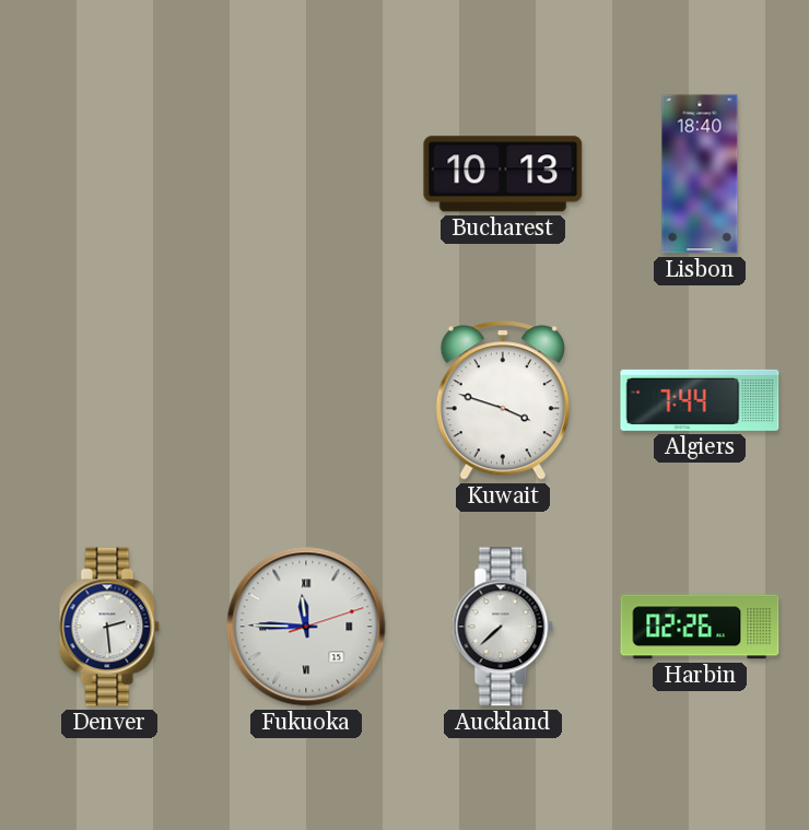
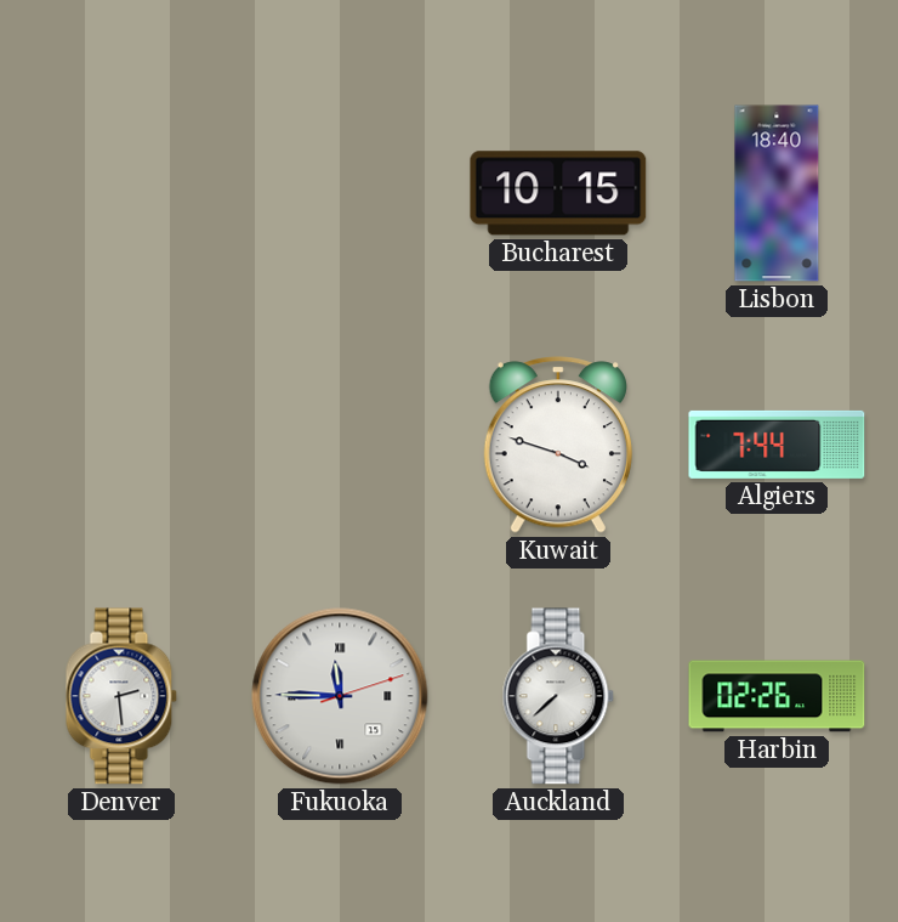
Bucharest: 10:13 -> 10:15
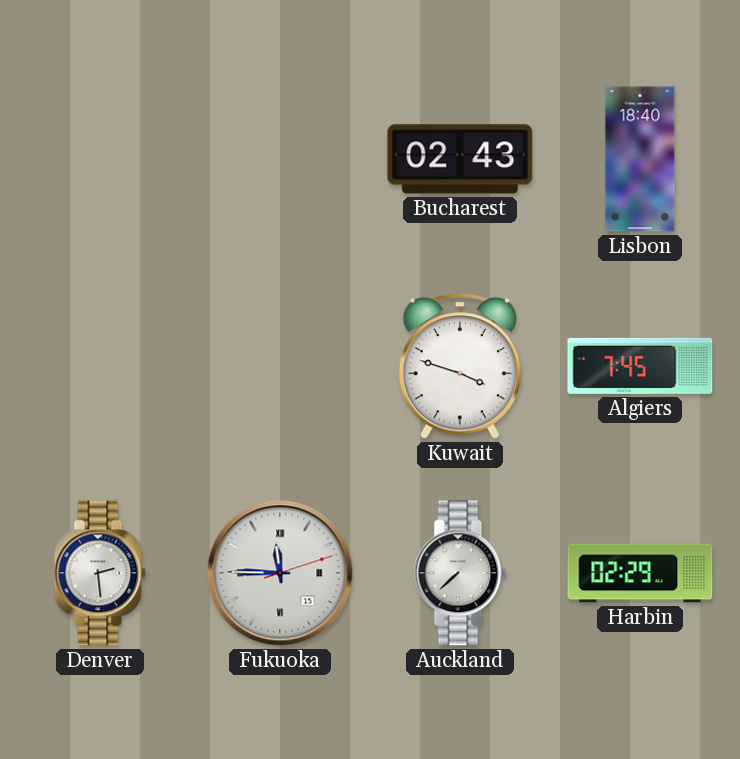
Bucharest: 10:15 -> 02:43
Algiers: 7:44 -> 7:45
Harbin: 02:26 -> 02:29
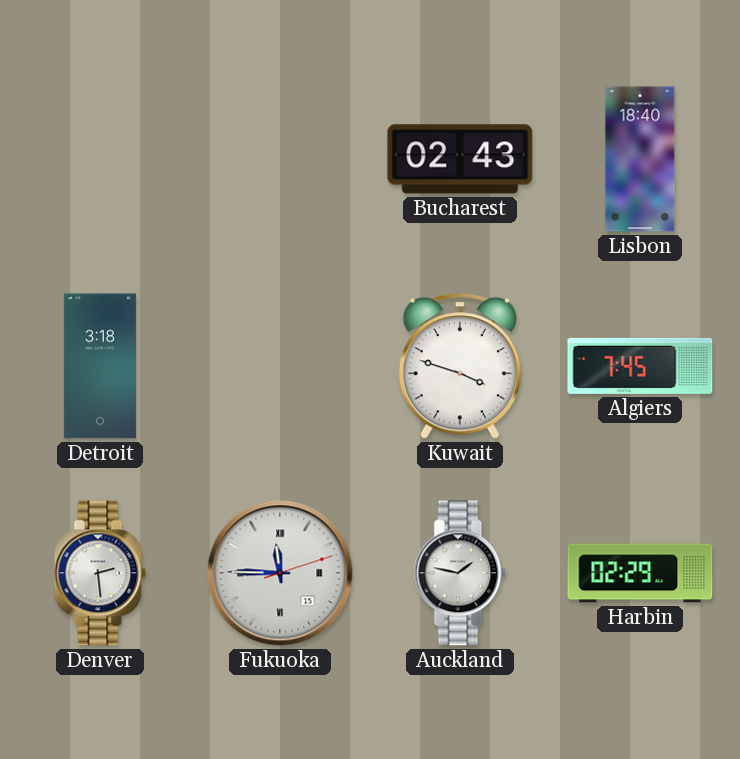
Detroit: none -> 3:18
Auckland: 7:38 -> 1:47
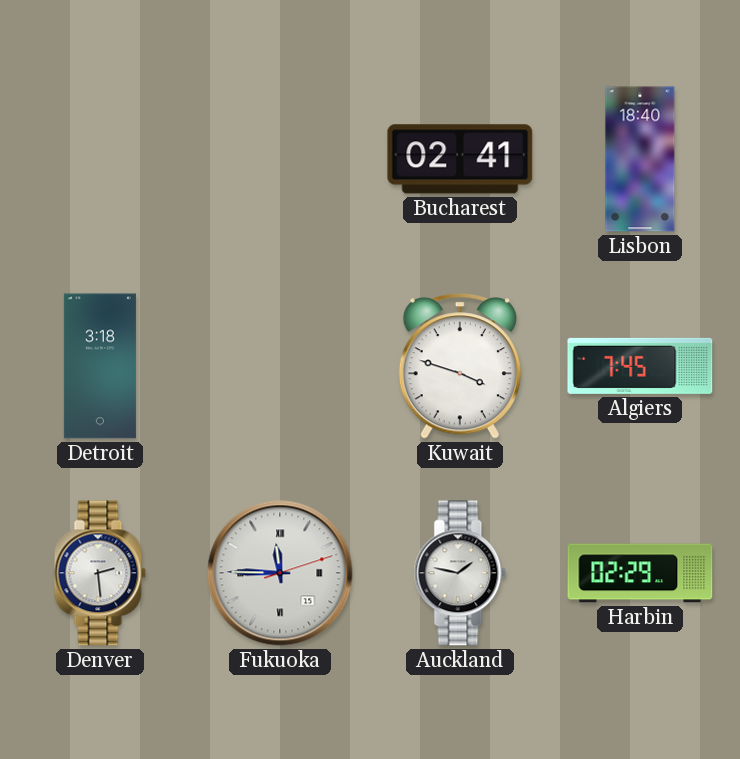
Bucharest: 02:43 -> 02:41
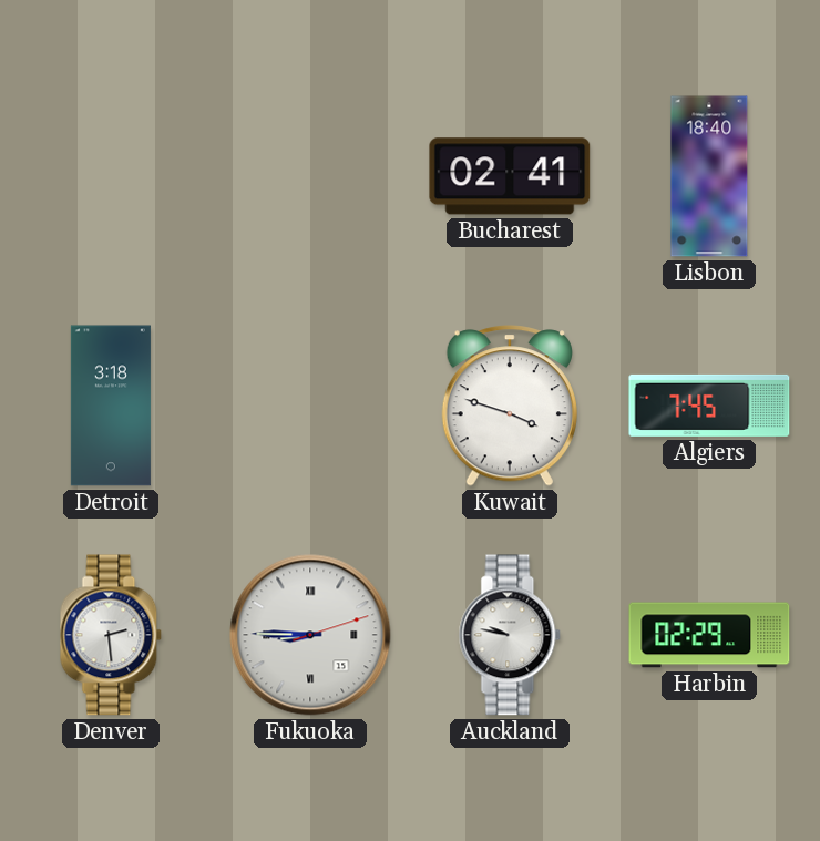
Fukuoka: 11:45 -> 8:45
Auckland: 1:47 -> 9:47
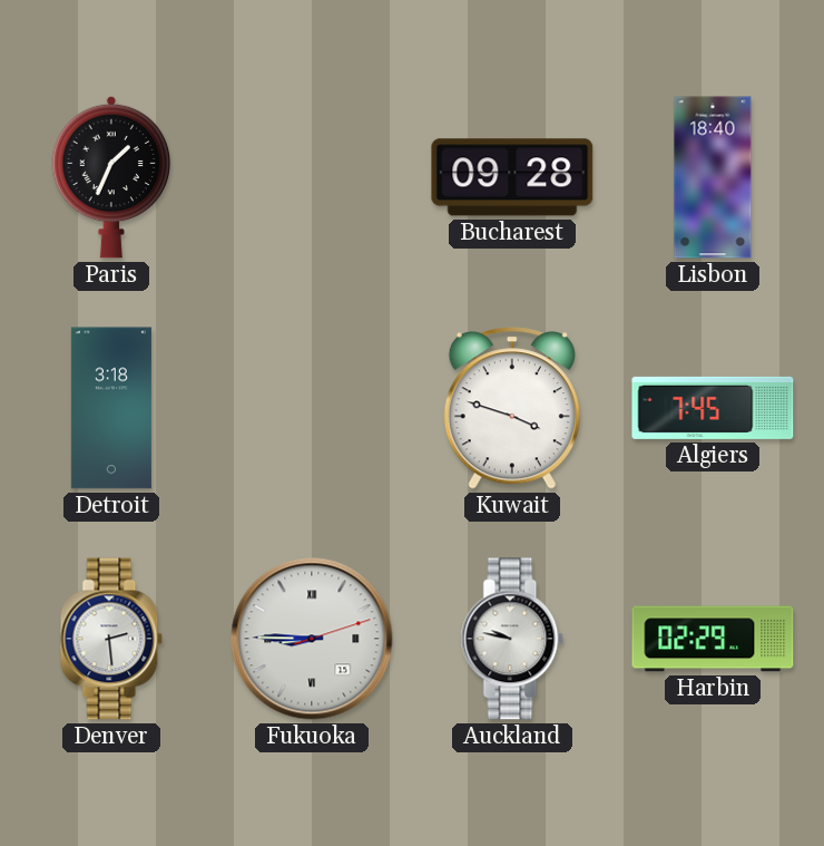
Paris: none -> 1:34
Bucharest: 02:41 -> 09:28
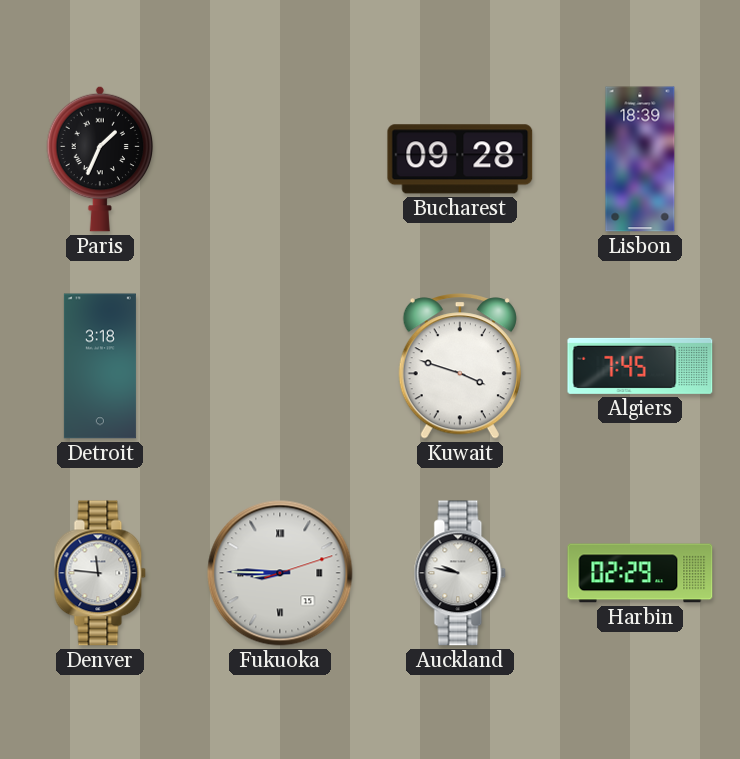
Lisbon: 18:40 -> 18:39
Denver: 2:29 -> 11:46
